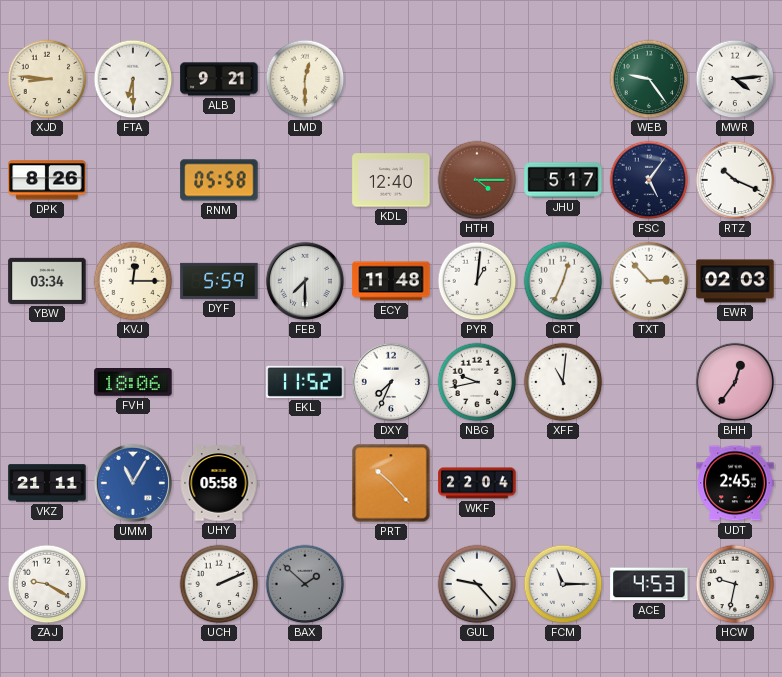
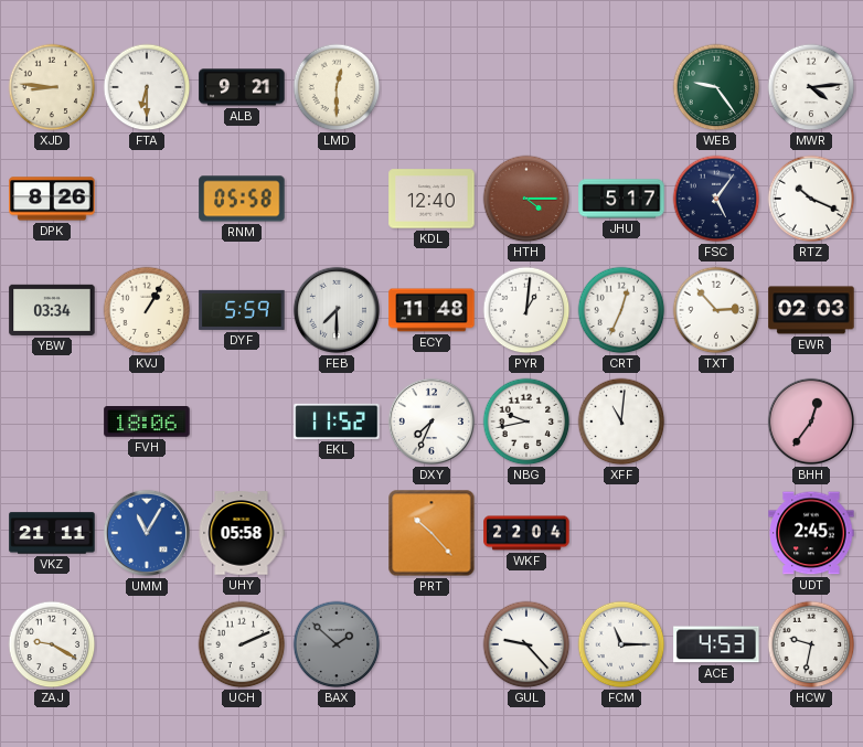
KVJ: 12:15 -> 1:05
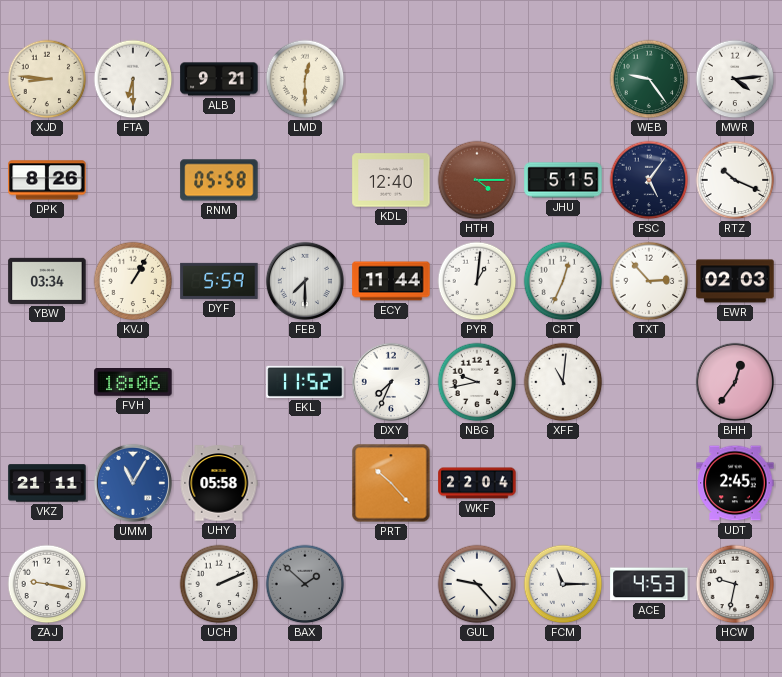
JHU: 5:17 -> 5:15
ECY: 11:48 -> 11:44
ZAJ: 9:20 -> 9:17
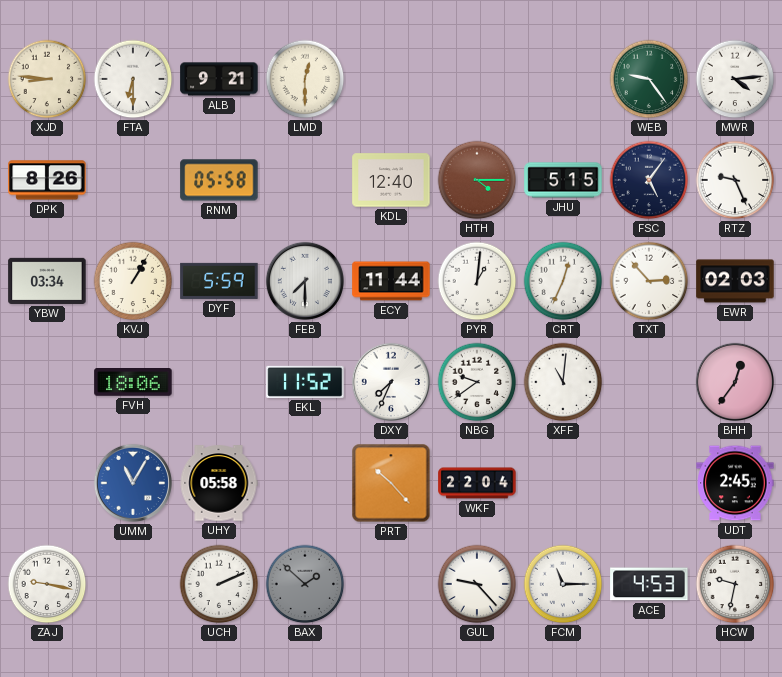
RTZ: 10:19 -> 9:26
NBG: 9:43 -> 9:39
VKZ: 21:11 -> none
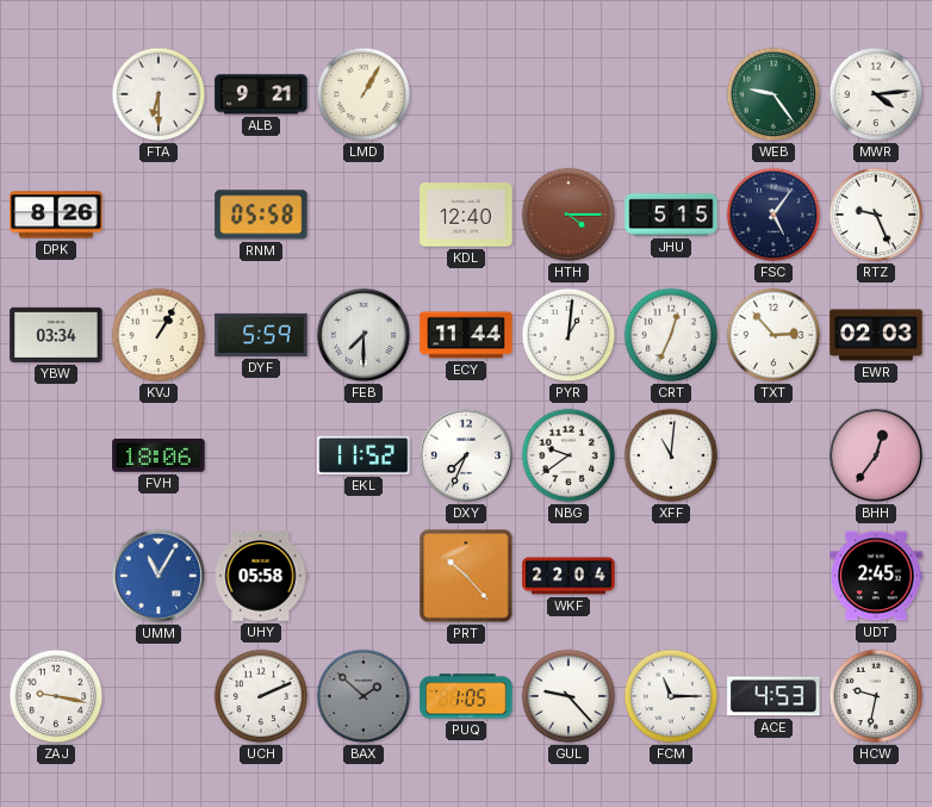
XJD: 8:46 -> none
LMD: 12:30 -> 1:05
PUQ: none -> 1:05
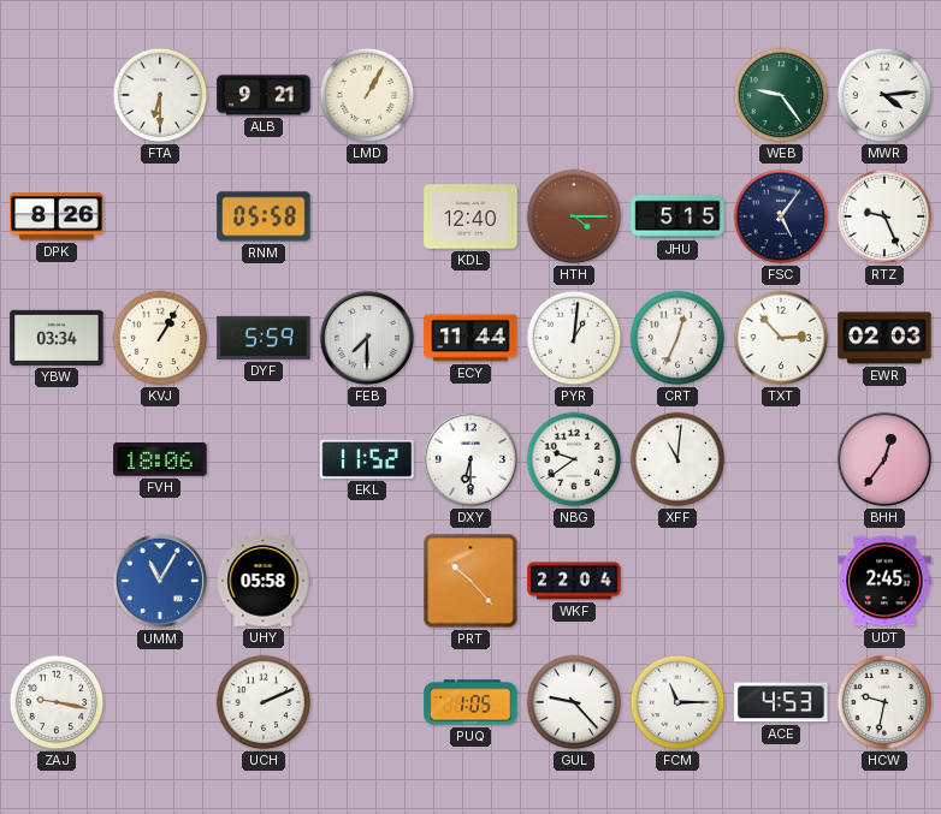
DXY: 7:34 -> 6:30
BAX: 1:52 -> none
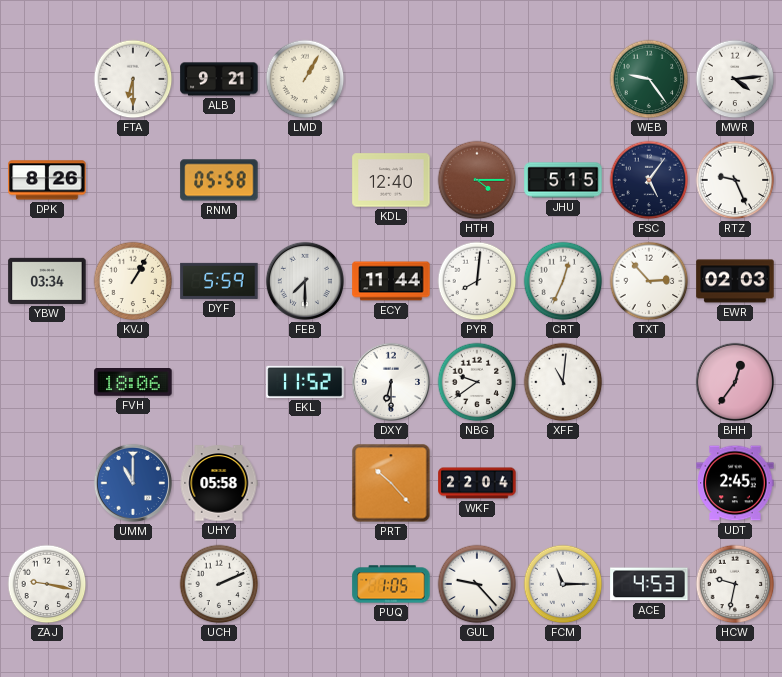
PYR: 1:01 -> 8:01
UMM: 11:05 -> 11:00
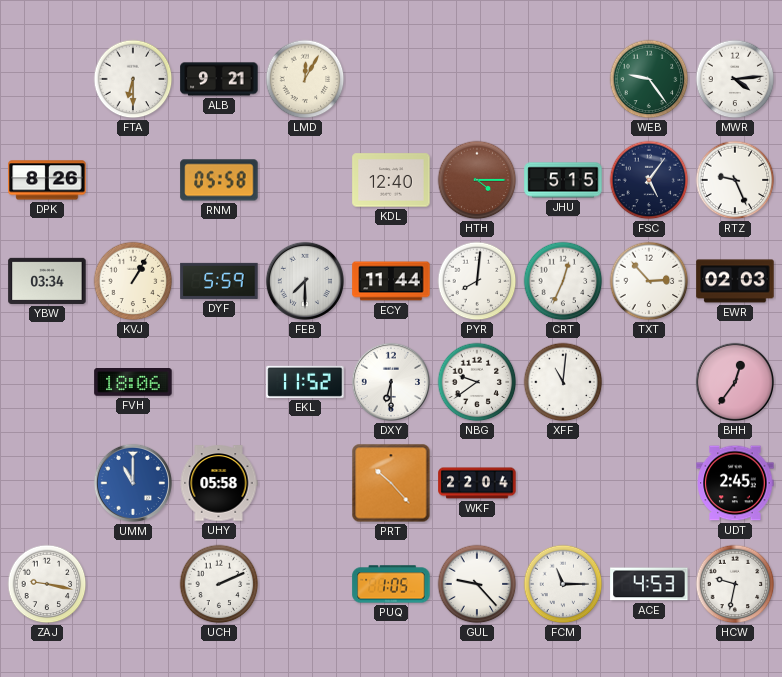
LMD: 1:05 -> 12:05
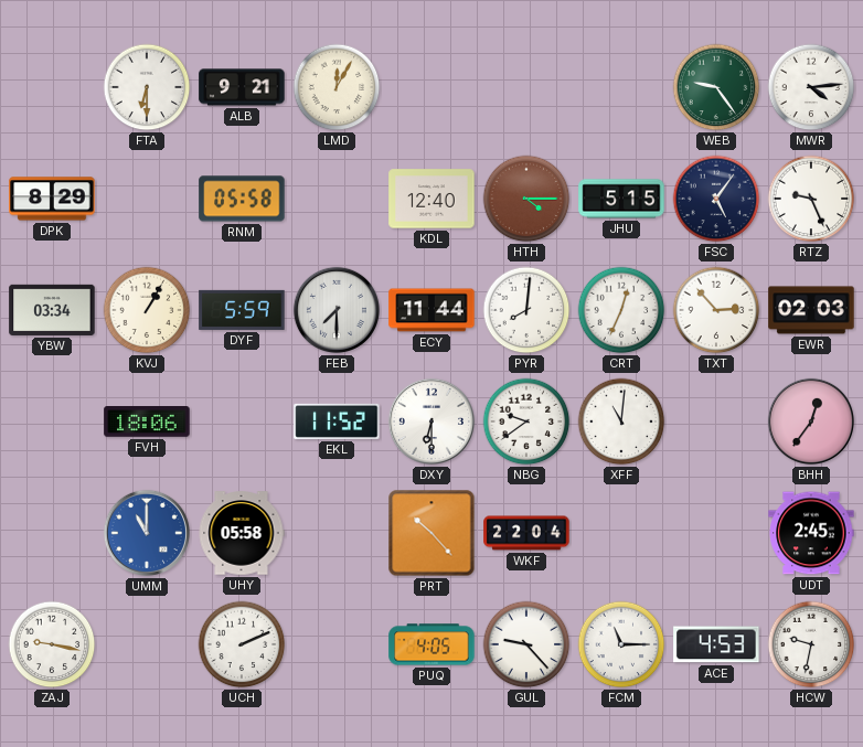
DPK: 8:26 -> 8:29
PUQ: 1:05 -> 4:05
